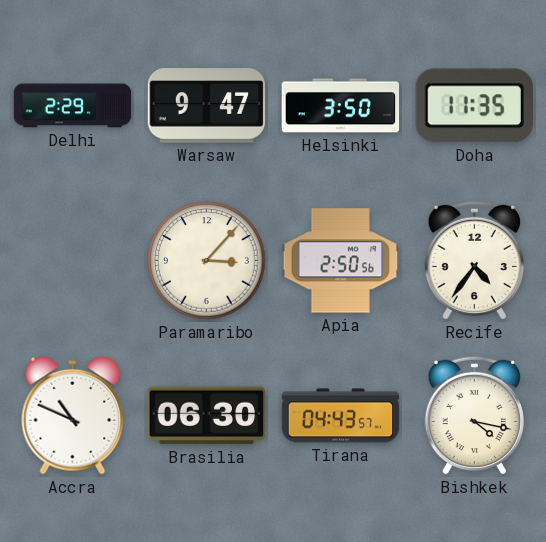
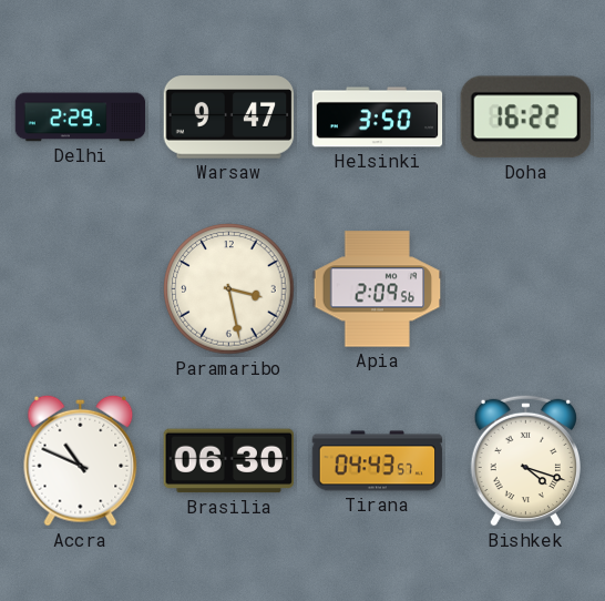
Doha: 11:35 -> 16:22
Paramaribo: 3:07 -> 3:28
Apia: 2:50 -> 2:09
Recife: 4:36 -> none
Bishkek: 4:17 -> 4:18
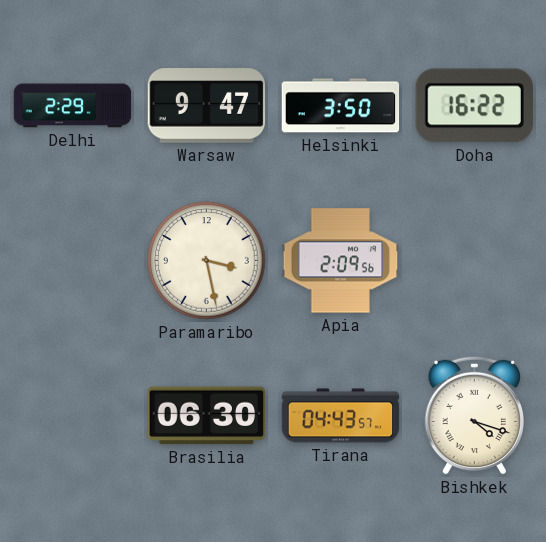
Accra: 10:49 -> none
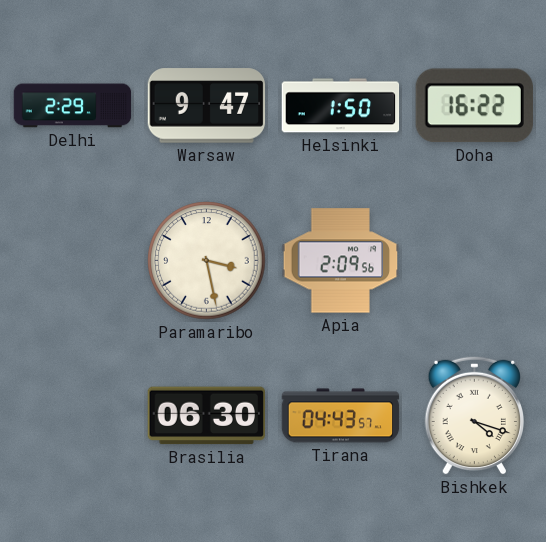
Helsinki: 3:50 -> 1:50
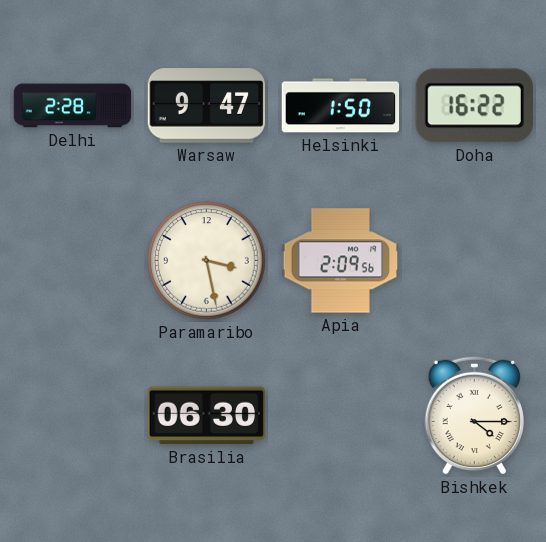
Delhi: 2:29 -> 2:28
Tirana: 04:43 -> none
Bishkek: 4:18 -> 4:15
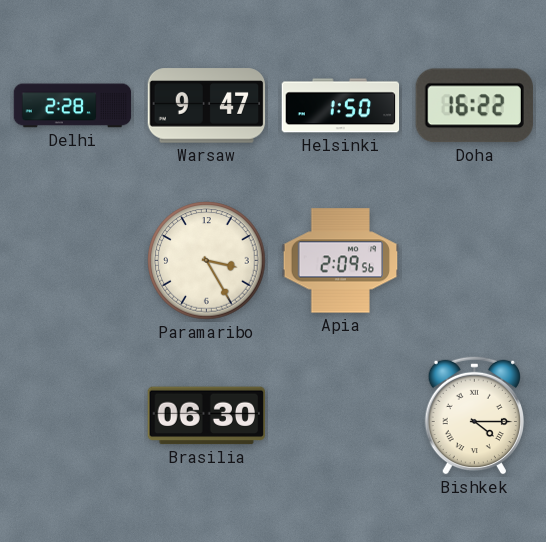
Paramaribo: 3:28 -> 3:25
